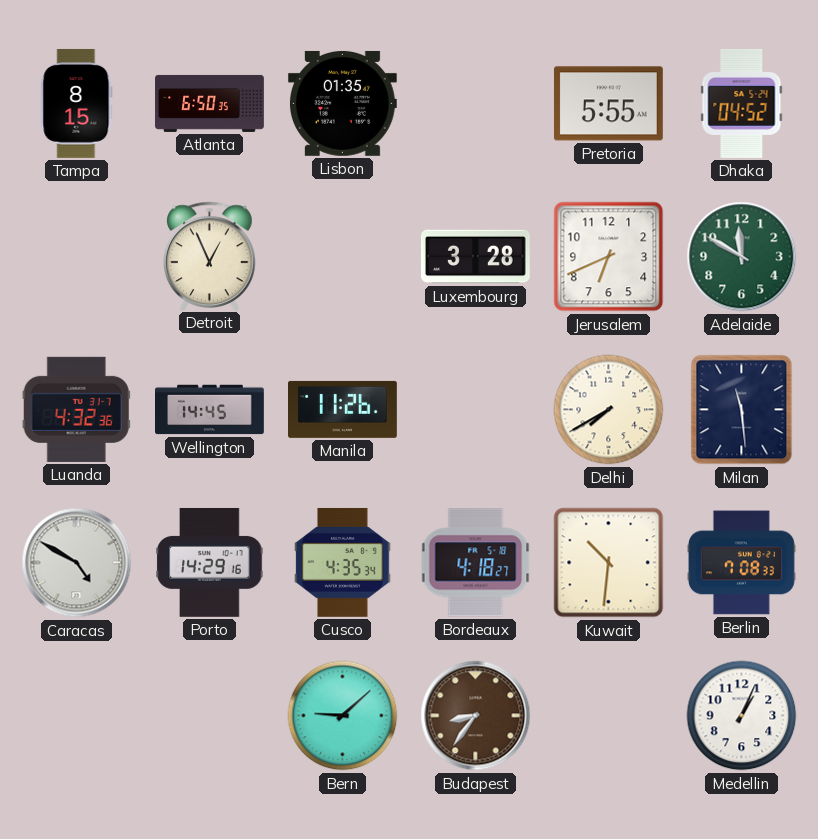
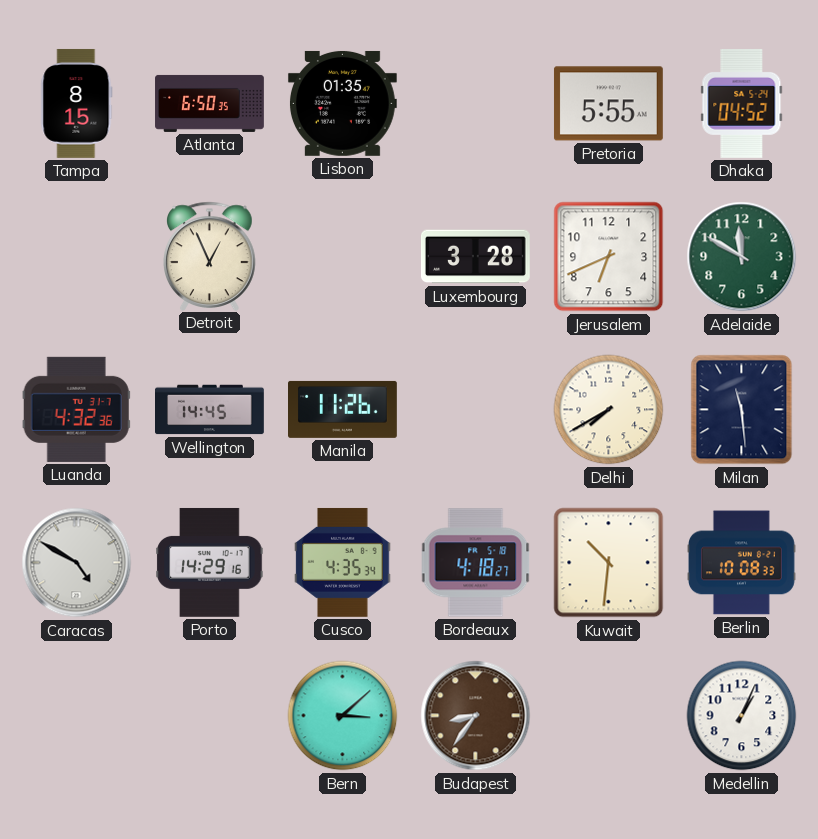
Berlin: 7:08 -> 10:08
Bern: 9:08 -> 3:08
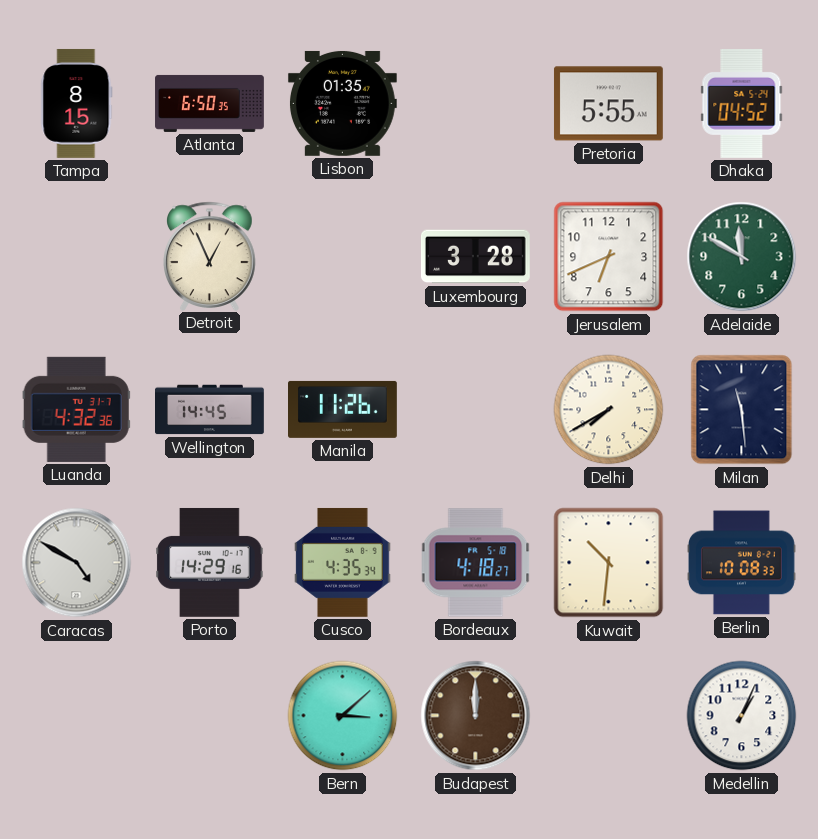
Budapest: 8:36 -> 12:00
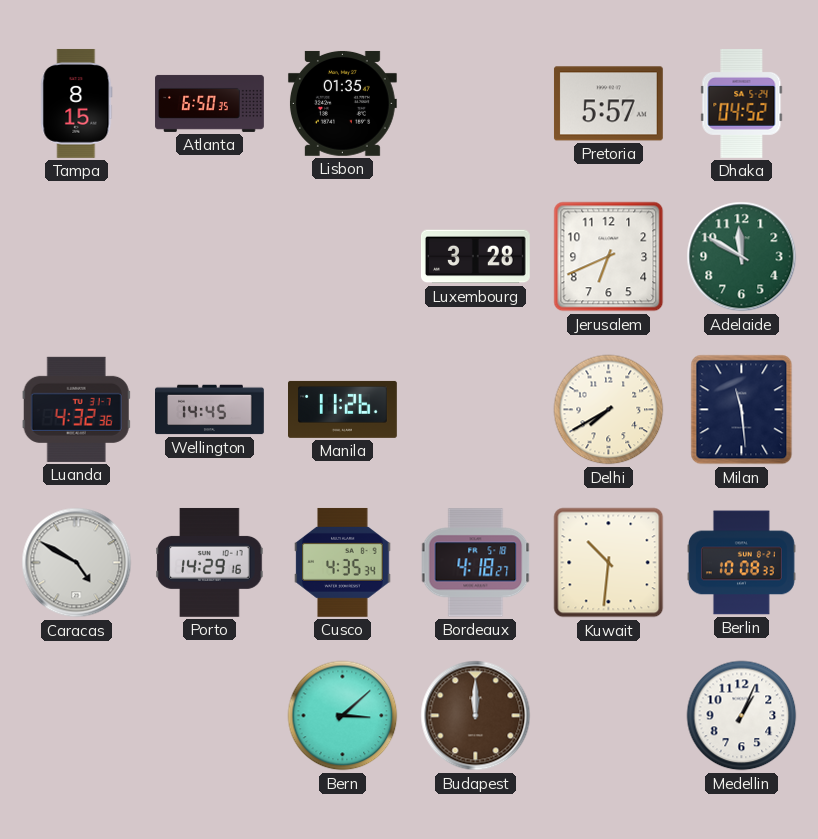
Pretoria: 5:55 -> 5:57
Detroit: 12:56 -> none
